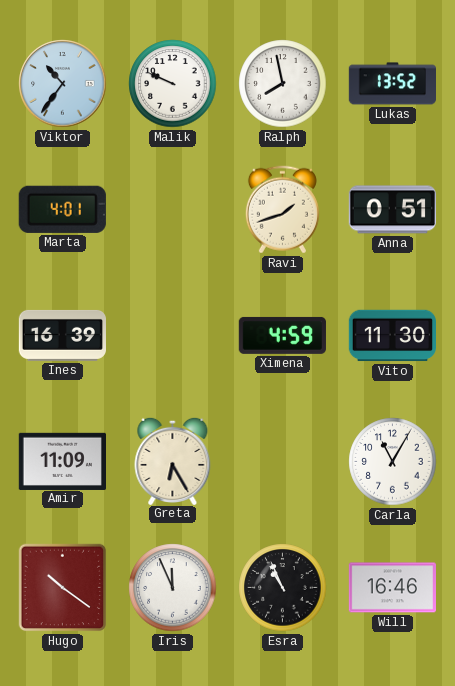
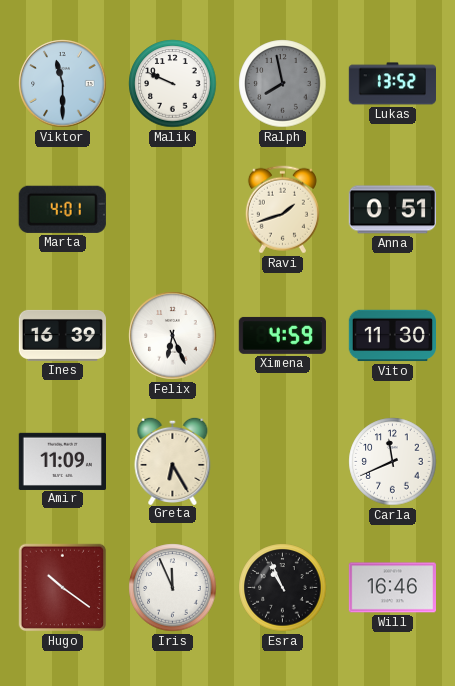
Viktor: 10:36 -> 11:30
Ralph dial: white -> grey
Felix: none -> 6:26
Carla: 11:05 -> 11:41
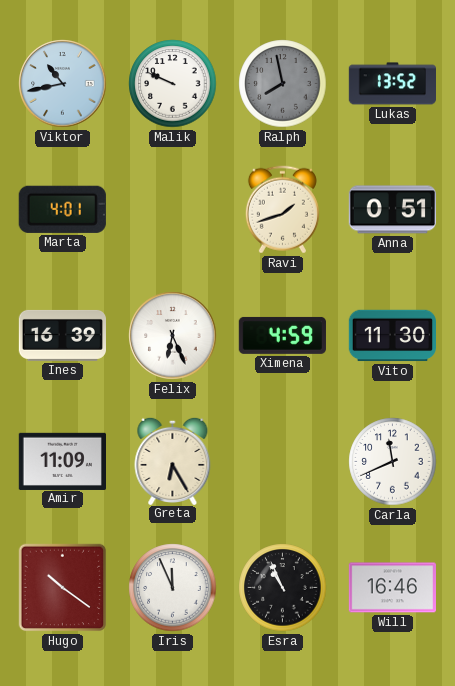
Viktor: 11:30 -> 10:43
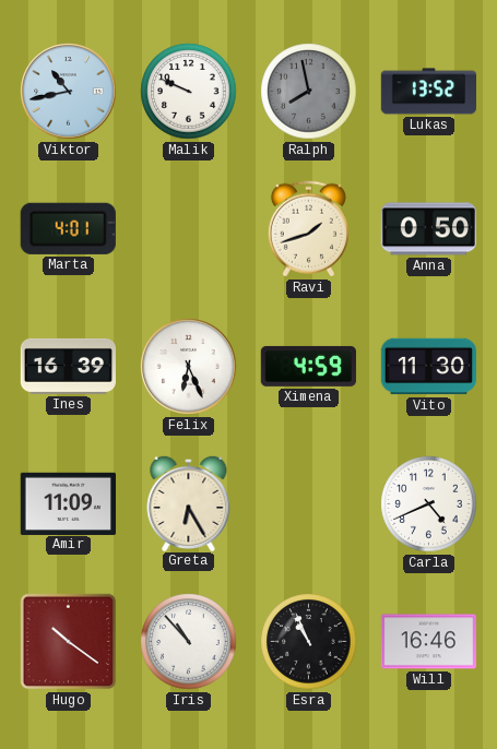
Anna: 0:51 -> 0:50
Carla: 11:41 -> 4:41
Iris: 11:56 -> 10:53
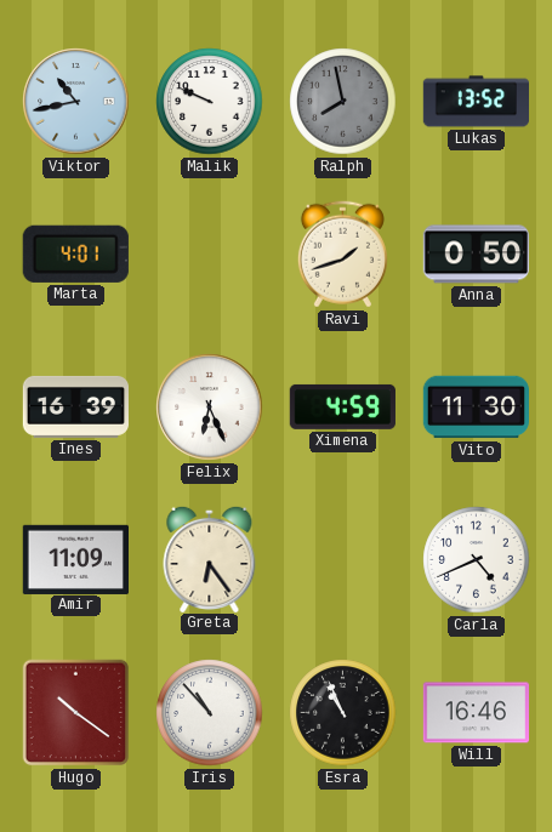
Greta: 6:25 -> 6:24
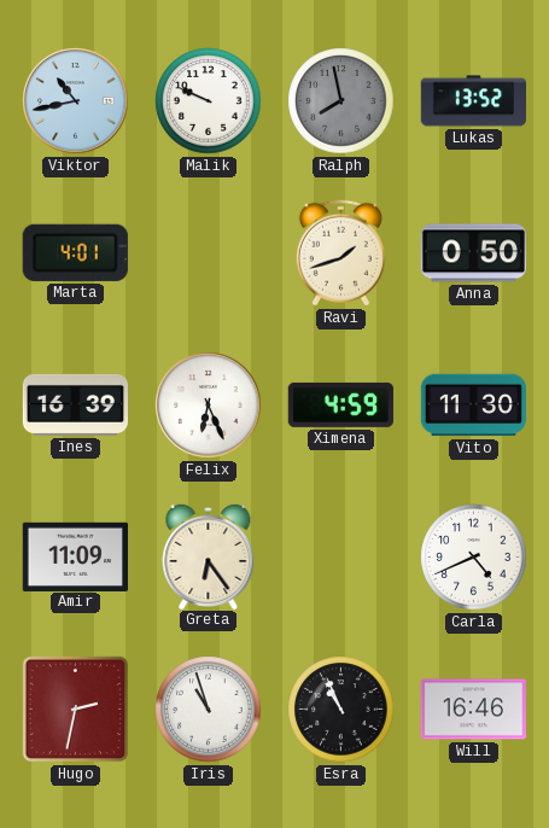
Hugo: 10:21 -> 2:32
Iris: 10:53 -> 10:57
